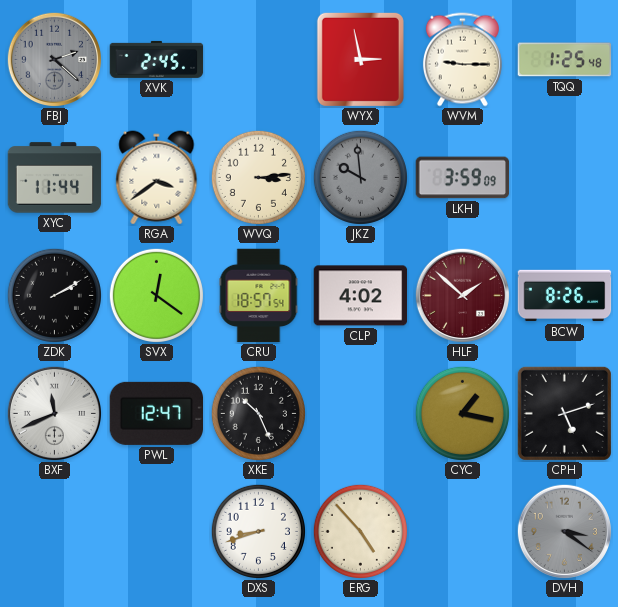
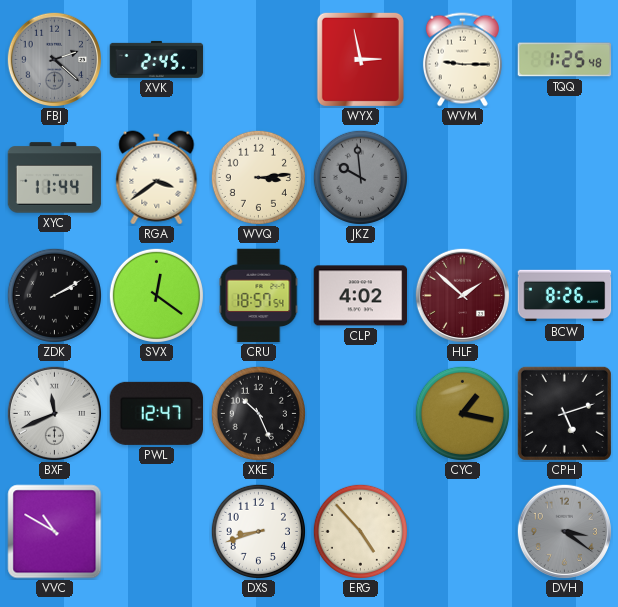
LKH: 3:59 -> none
VVC: none -> 10:50
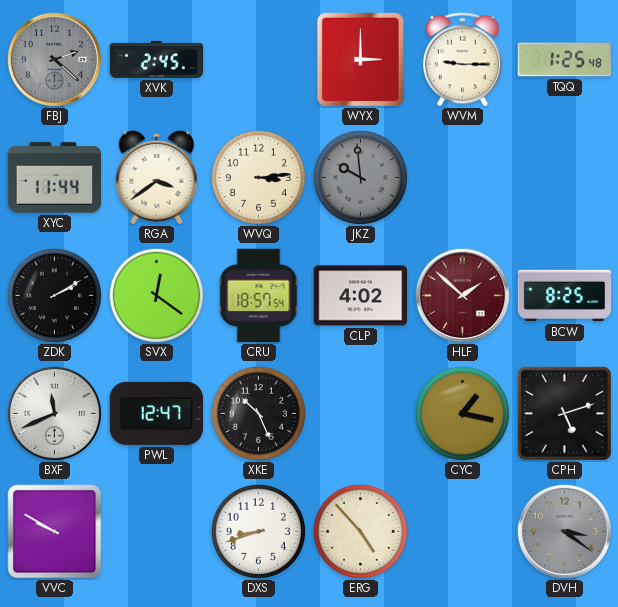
WYX: 2:58 -> 3:00
BCW: 8:26 -> 8:25
VVC: 10:50 -> 9:50
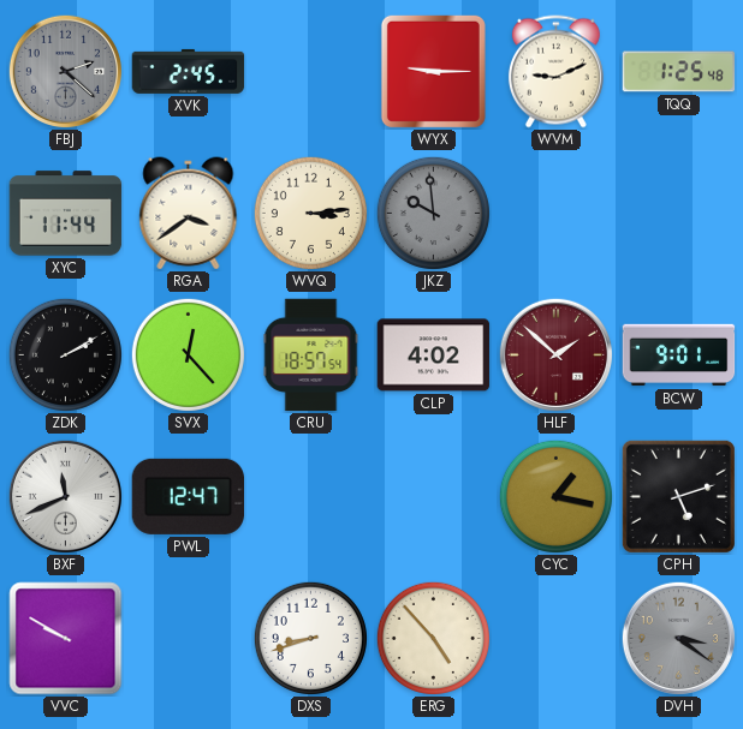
WYX: 3:00 -> 9:15
WVM: 9:15 -> 9:11
SVX: 12:21 -> 12:23
BCW: 8:25 -> 9:01
XKE: 10:26 -> none
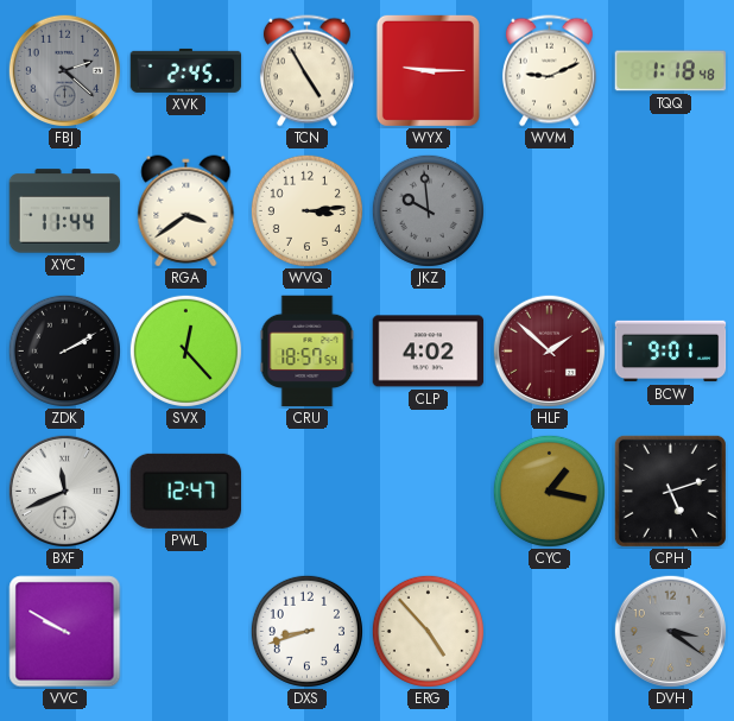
TCN: none -> 4:55
TQQ: 1:25 -> 1:18
